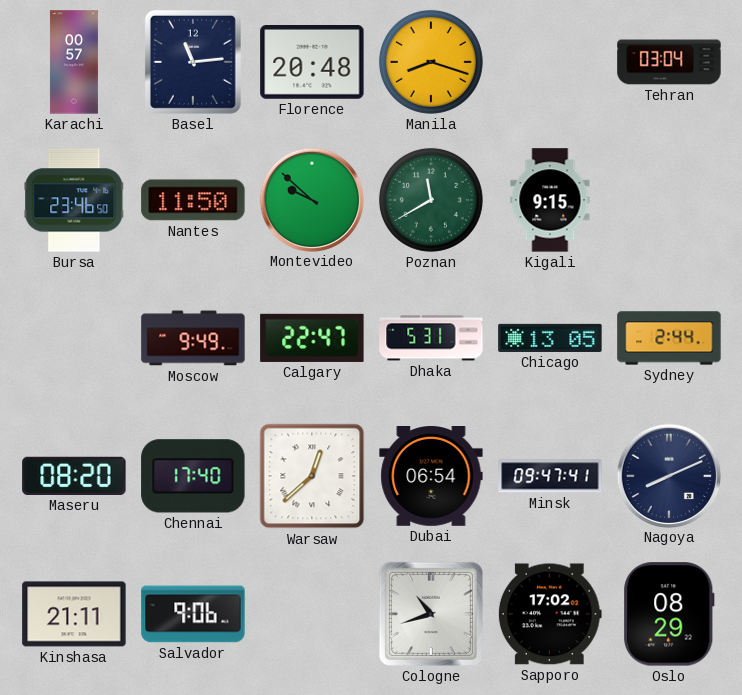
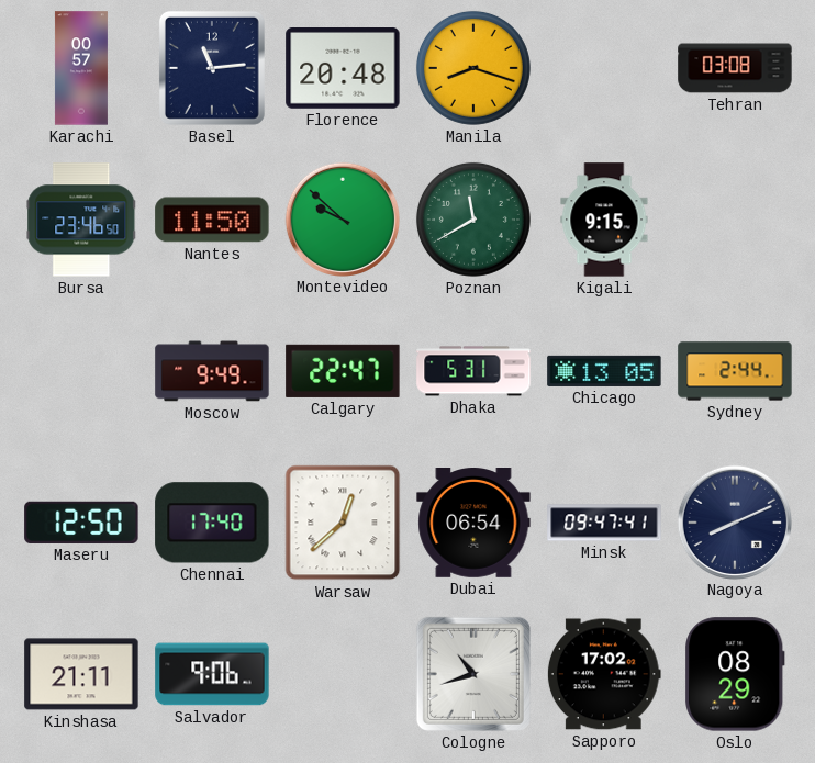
Tehran: 03:04 -> 03:08
Maseru: 08:20 -> 12:50
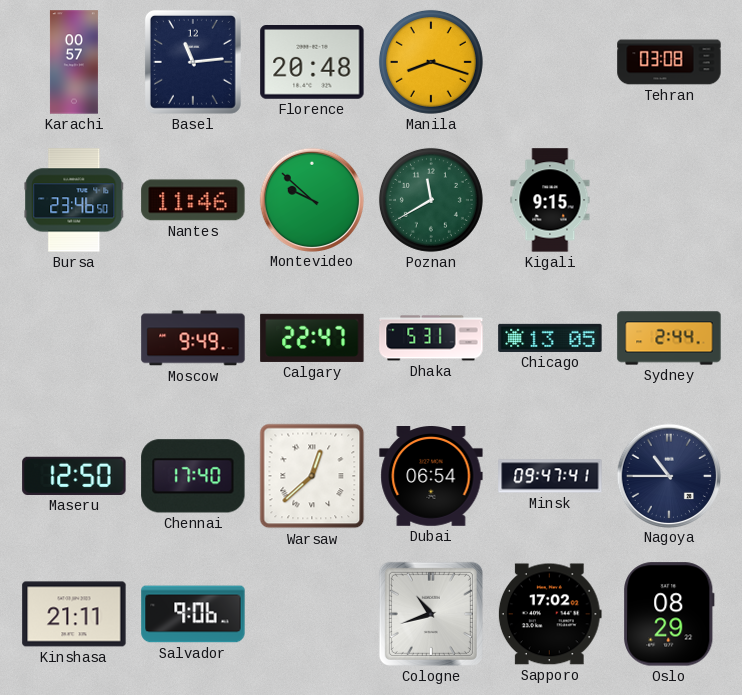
Nantes: 11:50 -> 11:46
Nagoya: 8:11 -> 10:45
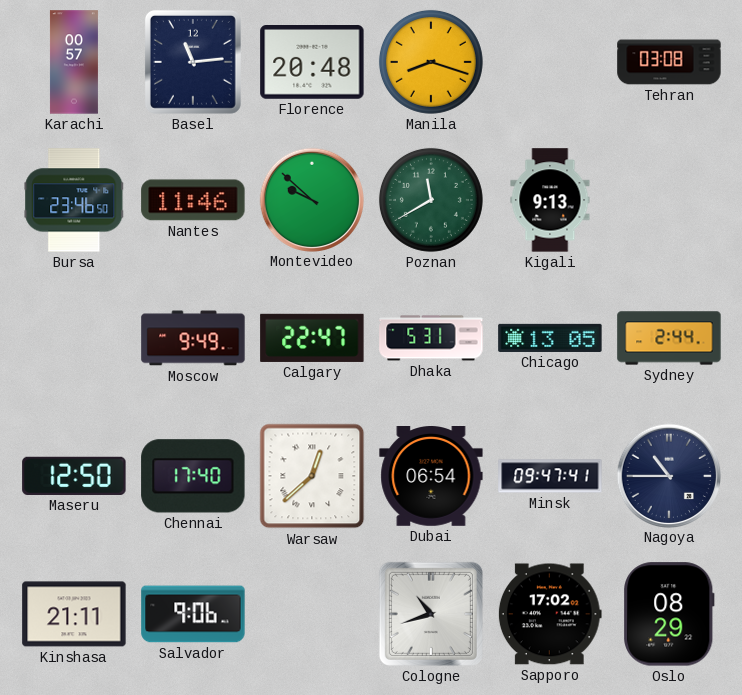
Kigali: 9:15 -> 9:13
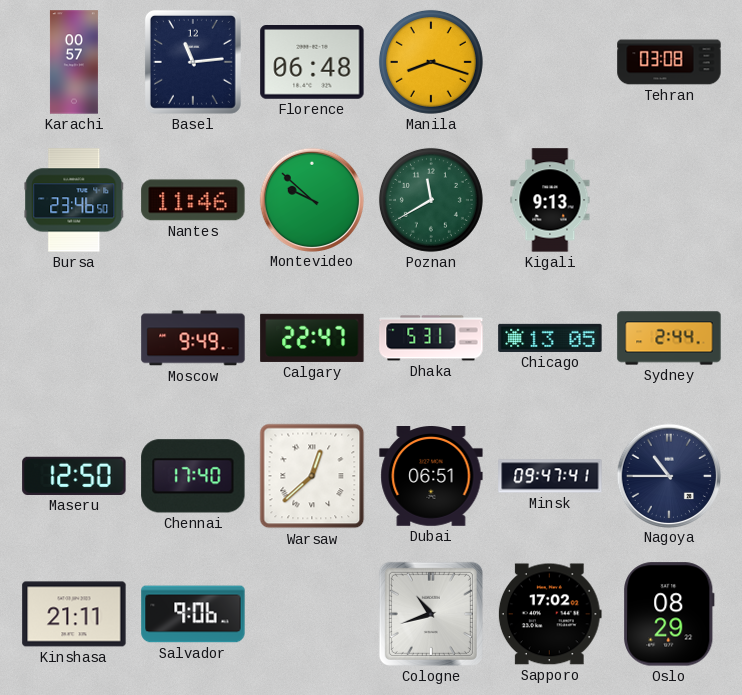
Florence: 20:48 -> 06:48
Dubai: 06:54 -> 06:51
